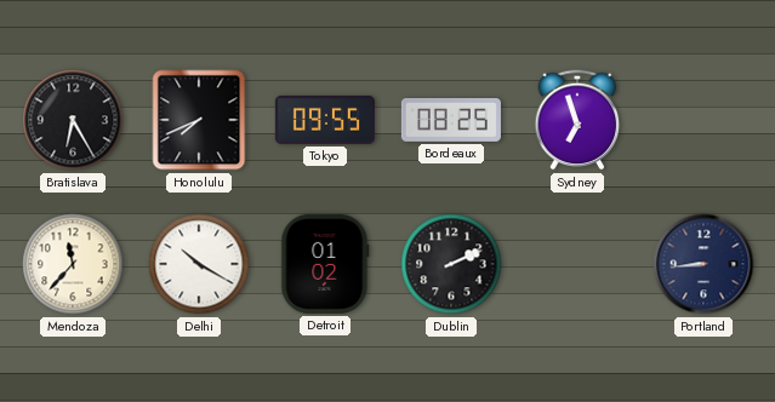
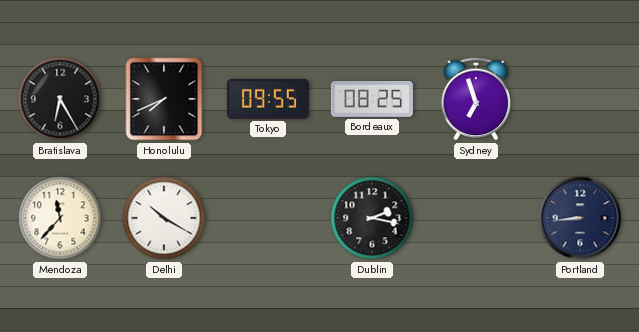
Detroit: 01:02 -> none
Dublin: 2:11 -> 2:17
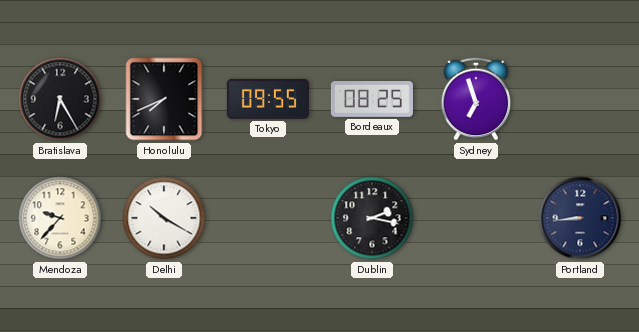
Mendoza: 11:37 -> 9:37
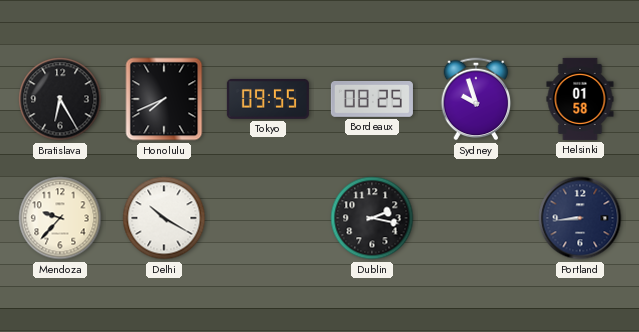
Sydney: 6:57 -> 9:57
Helsinki: none -> 01:58
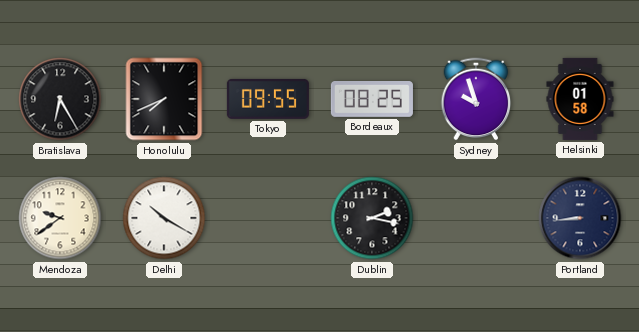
Mendoza: 9:37 -> 9:39
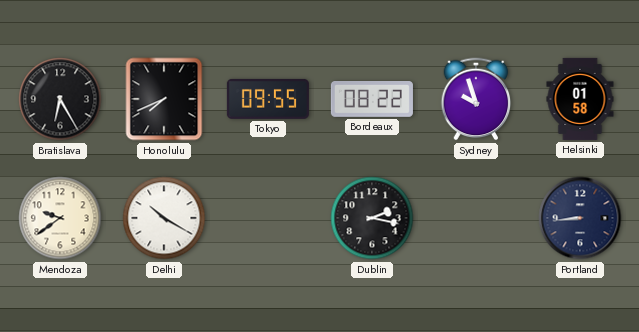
Bordeaux: 08:25 -> 08:22
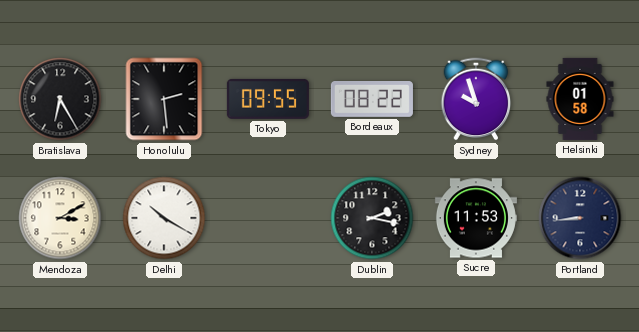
Honolulu: 7:41 -> 2:29
Mendoza: 9:39 -> 3:10
Sucre: none -> 11:53
